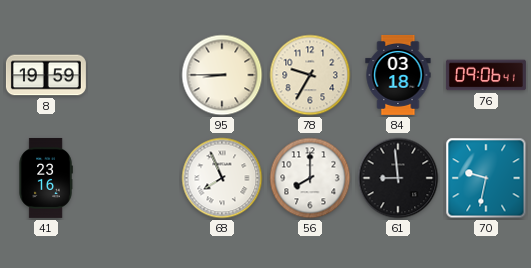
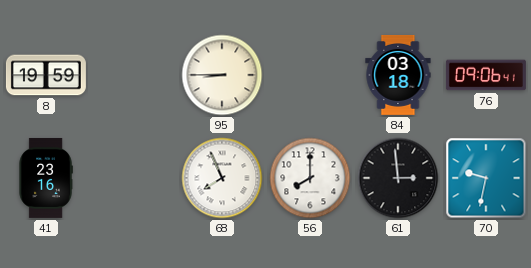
78: 9:35 -> none
61: 8:59 -> 2:59
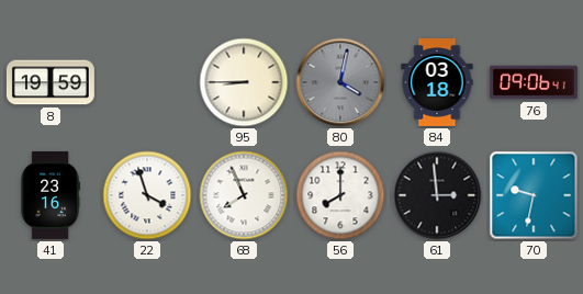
80: none -> 4:02
22: none -> 3:57
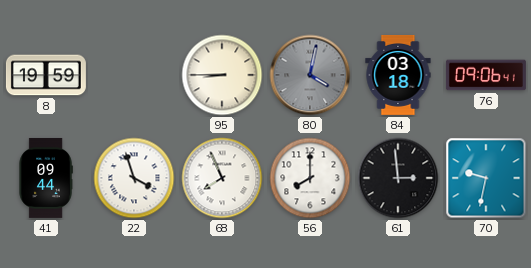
41: 23:16 -> 09:44
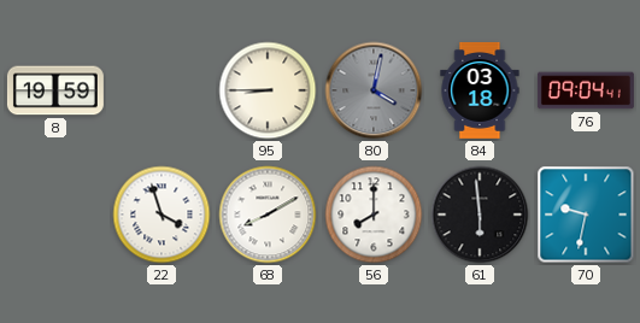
76: 09:06 -> 09:04
41: 09:44 -> none
68: 7:56 -> 8:10
61: 2:59 -> 5:59
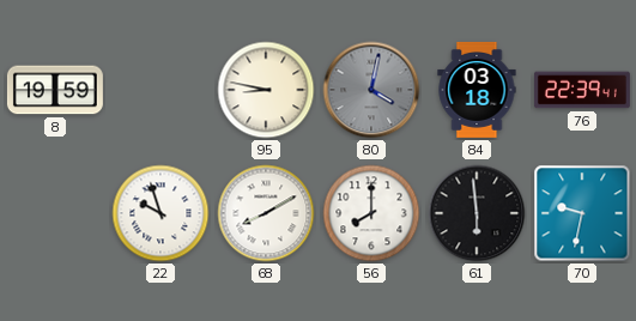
95: 8:45 -> 8:47
76: 09:04 -> 22:39
22: 3:57 -> 9:57
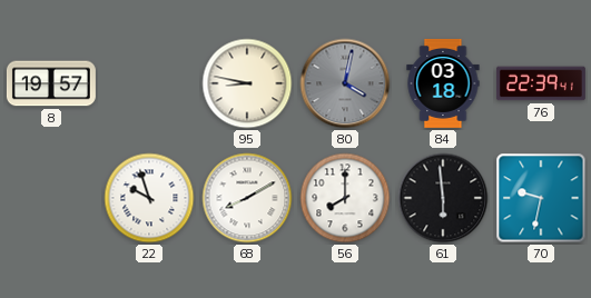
8: 19:59 -> 19:57
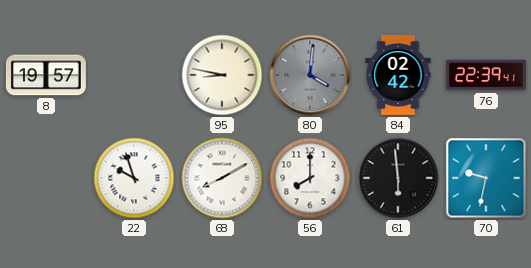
80: 4:02 -> 4:01
84: 03:18 -> 02:42
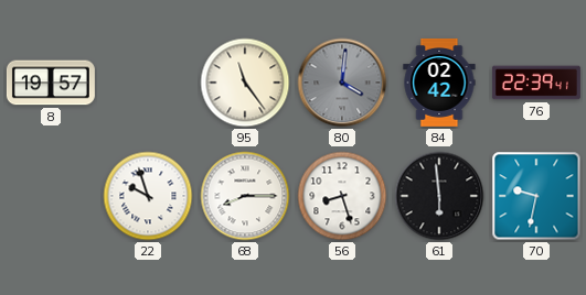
95: 8:47 -> 11:24
68: 8:10 -> 8:15
56: 8:00 -> 8:27
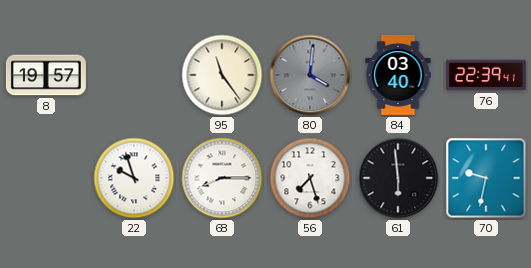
84: 02:42 -> 03:40
56: 8:27 -> 7:27
